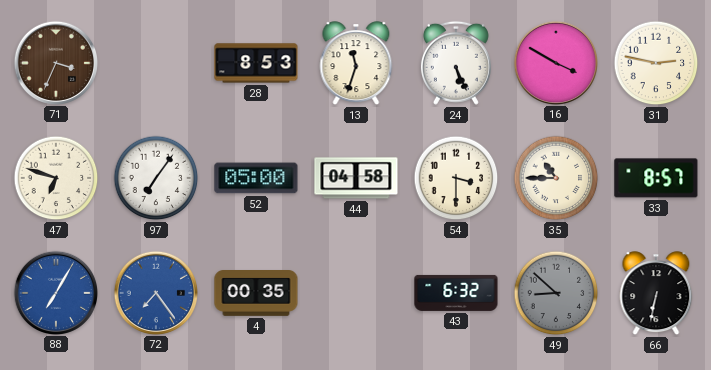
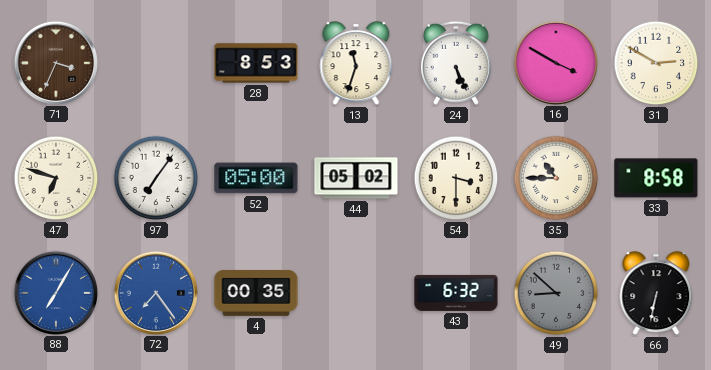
31: 2:47 -> 2:50
44: 04:58 -> 05:02
33: 8:57 -> 8:58
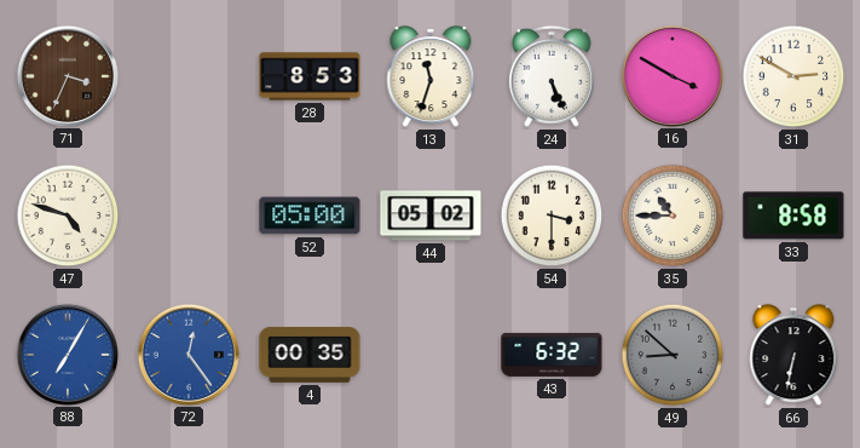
47: 6:48 -> 4:48
97: 7:06 -> none
72: 7:24 -> 12:24
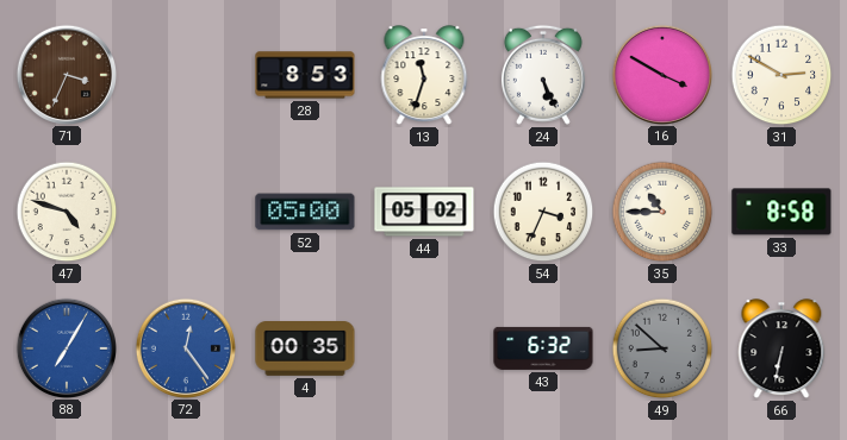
54: 3:30 -> 3:34
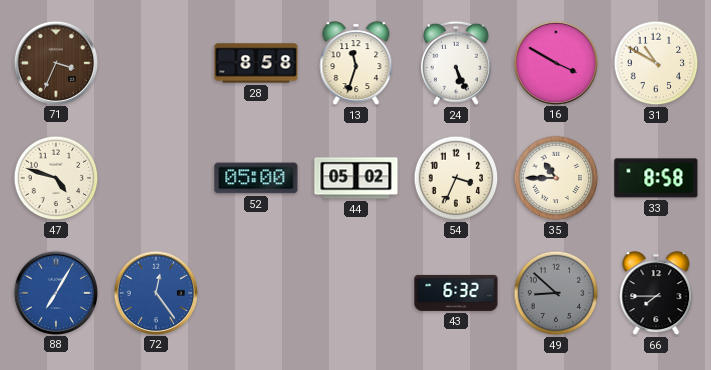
28: 8:53 -> 8:58
31: 2:50 -> 10:50
4: 00:35 -> none
66: 6:32 -> 7:45
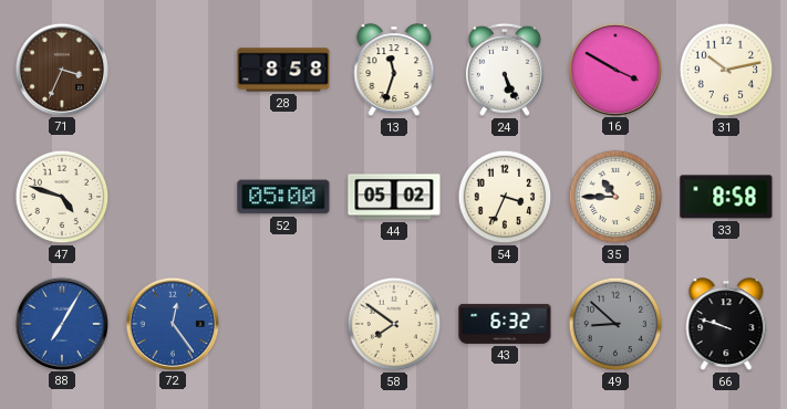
31: 10:50 -> 10:13
58: none -> 7:51
66: 7:45 -> 9:48
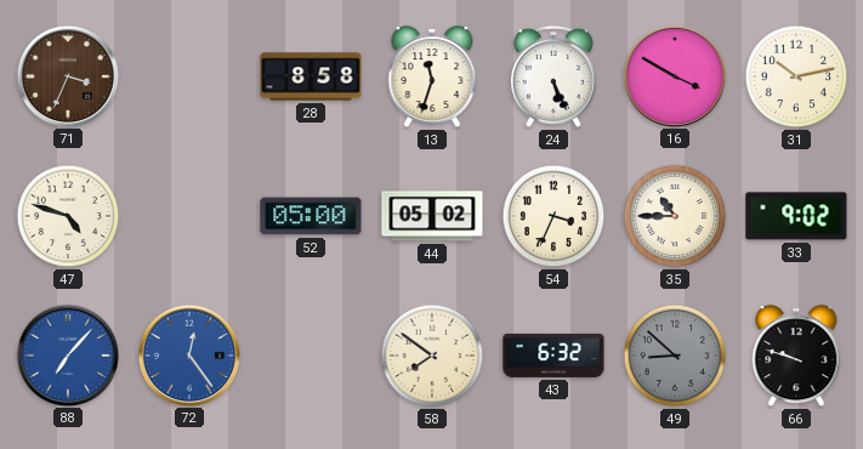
33: 8:58 -> 9:02
88: 7:05 -> 7:07
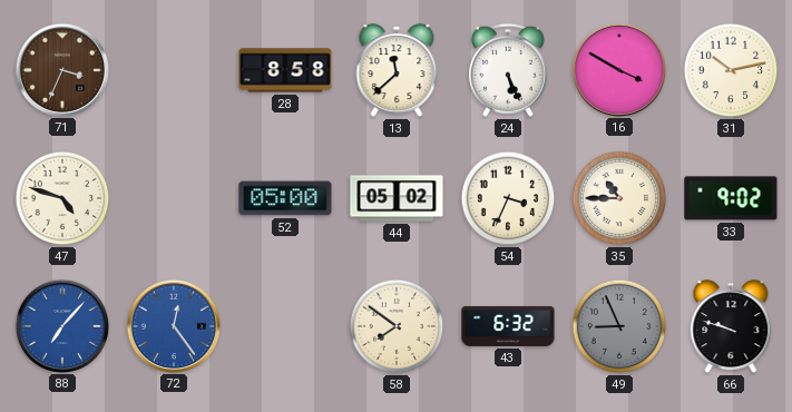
13: 11:33 -> 11:38
49: 8:52 -> 8:56
